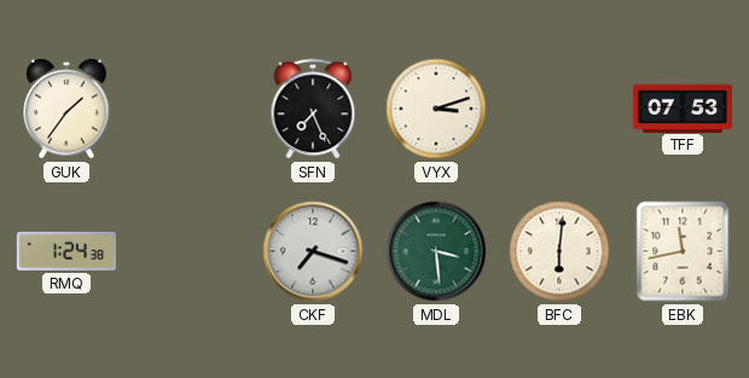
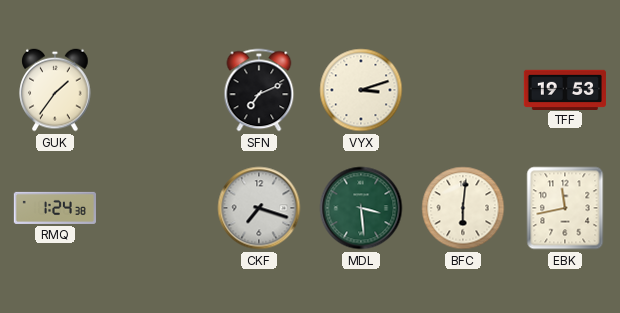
SFN: 7:26 -> 7:11
TFF: 07:53 -> 19:53
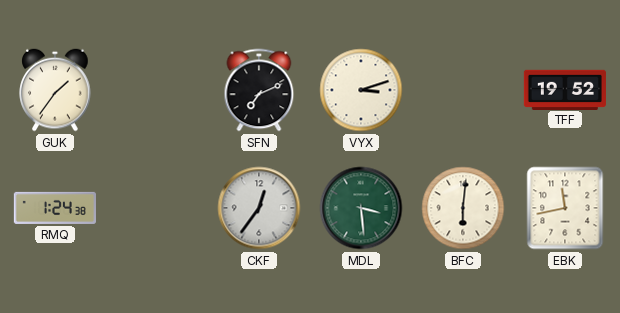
TFF: 19:53 -> 19:52
CKF: 7:18 -> 12:36
